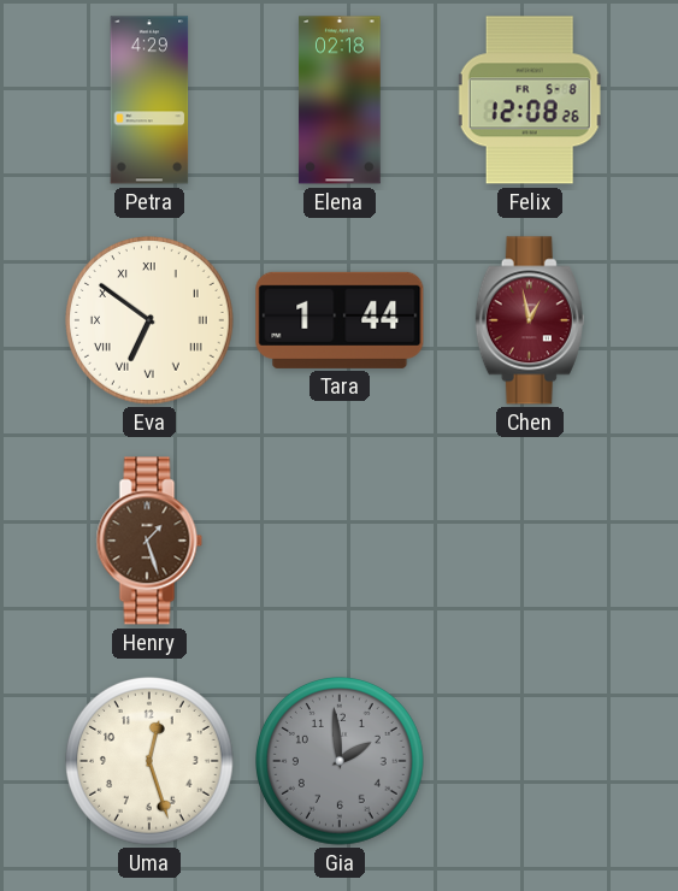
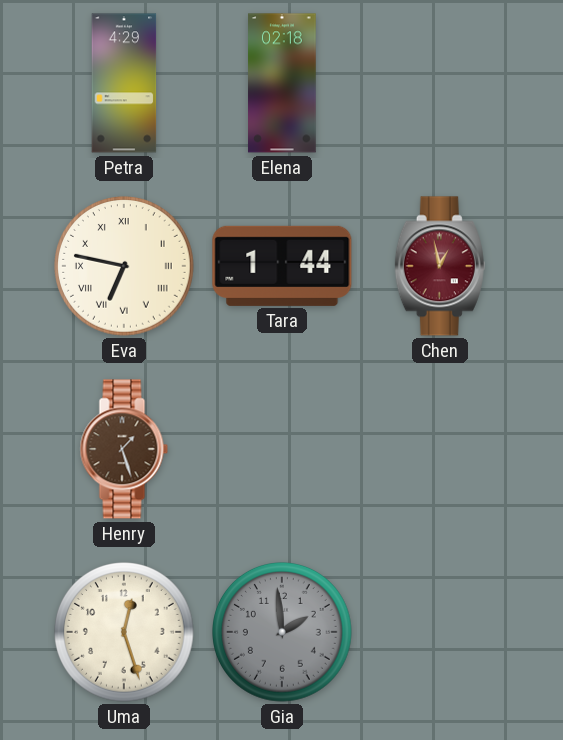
Felix: 12:08 -> none
Eva: 6:51 -> 6:47
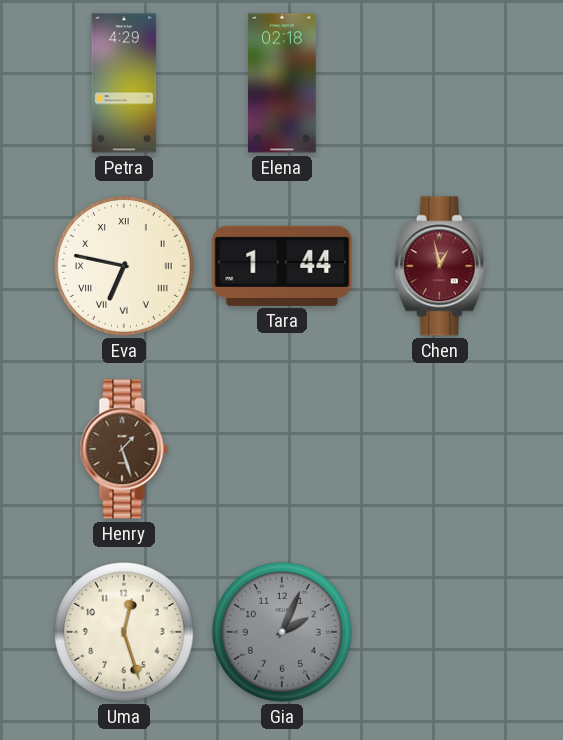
Gia: 1:59 -> 2:04
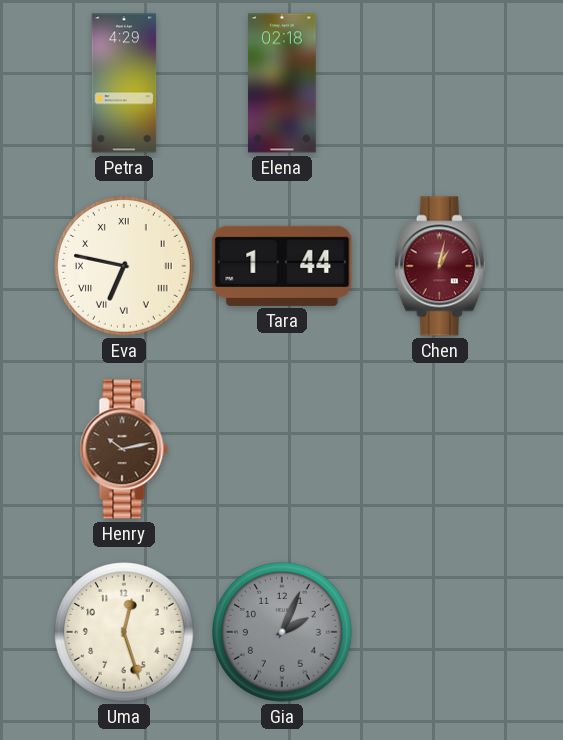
Chen: 12:58 -> 1:02
Henry: 1:27 -> 10:13
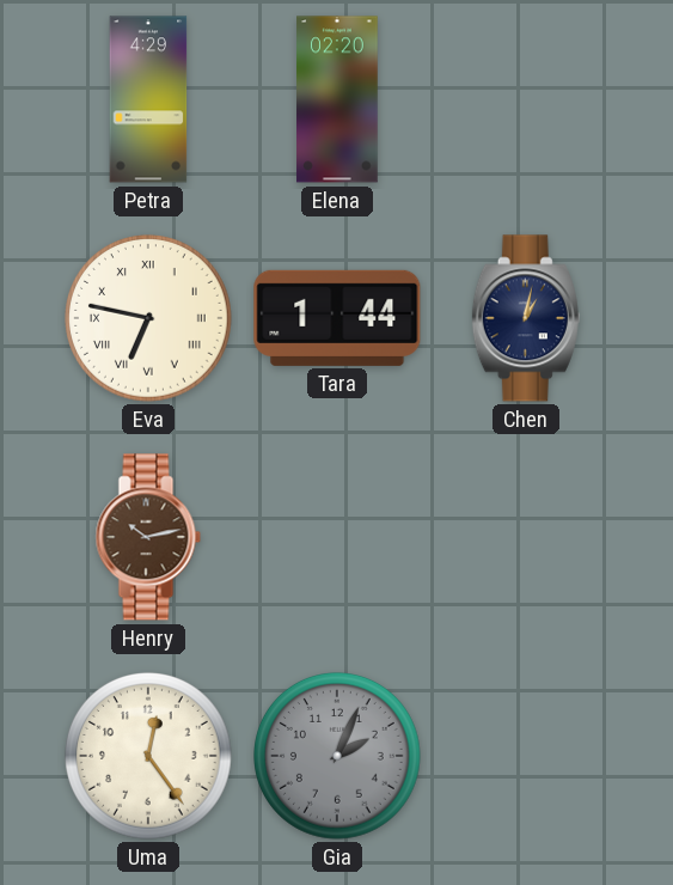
Elena: 02:18 -> 02:20
Chen dial: burgundy -> navy
Uma: 12:27 -> 12:24
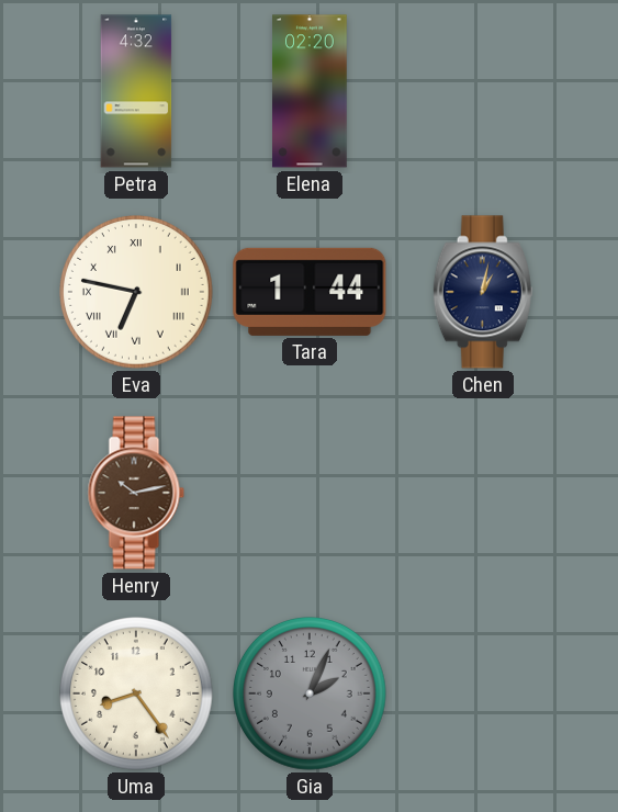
Petra: 4:29 -> 4:32
Uma: 12:24 -> 8:24
